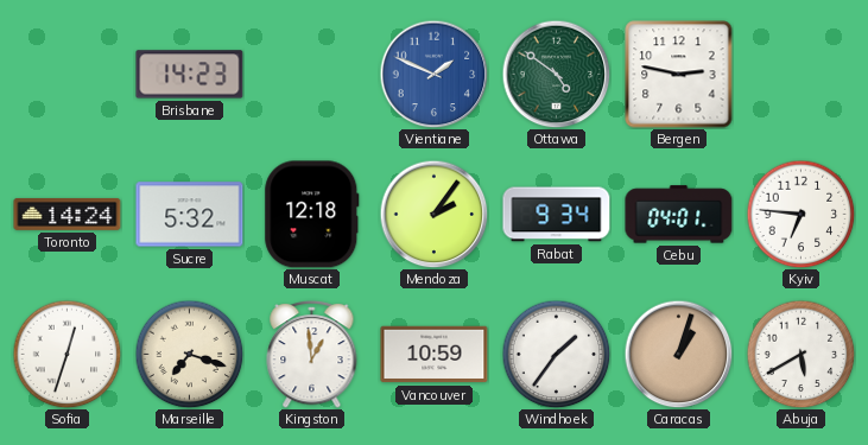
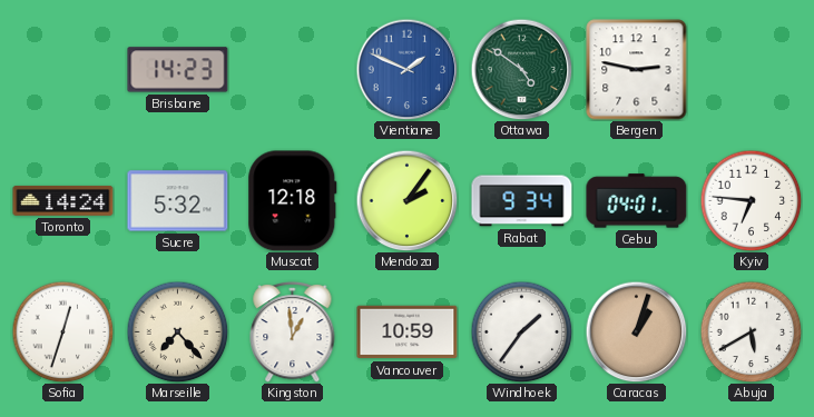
Marseille: 7:18 -> 7:23
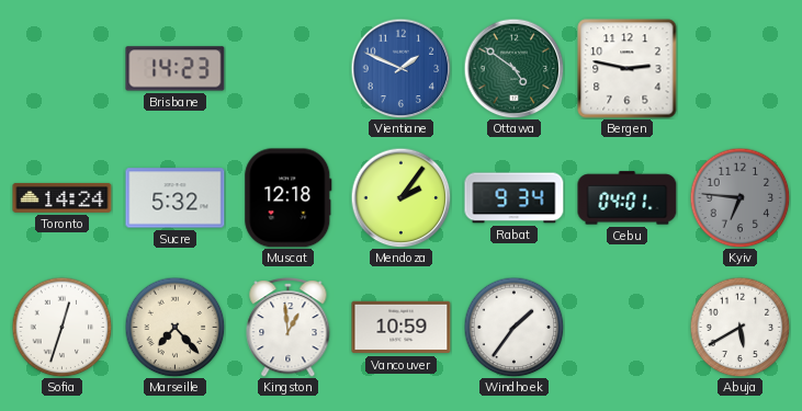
Kyiv dial: white -> grey
Caracas: 1:03 -> none
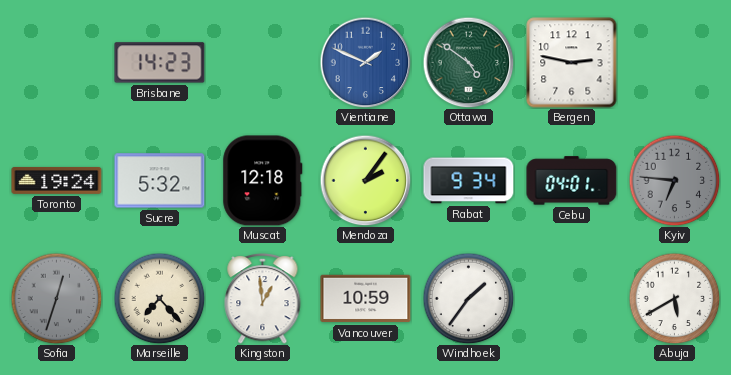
Toronto: 14:24 -> 19:24
Sofia dial: white -> grey
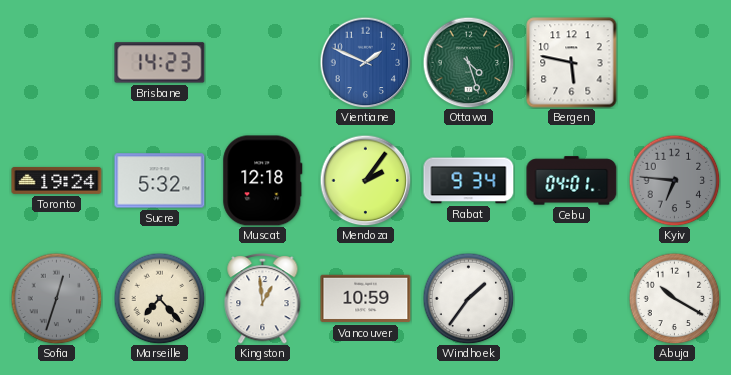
Ottawa: 4:51 -> 4:27
Bergen: 2:47 -> 5:47
Abuja: 5:40 -> 10:20
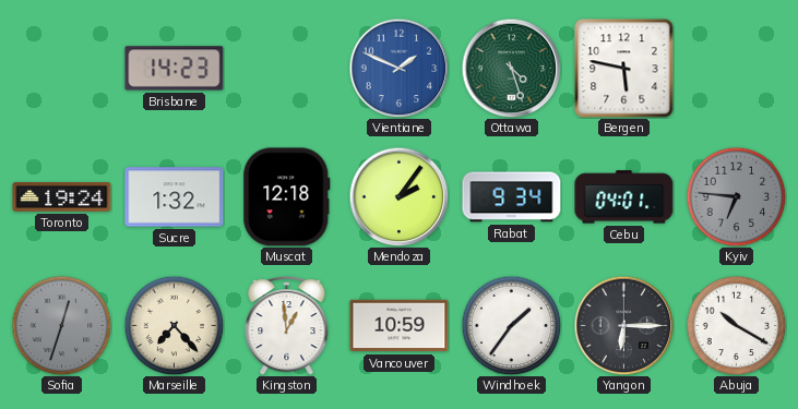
Sucre: 5:32 -> 1:32
Yangon: none -> 6:15
